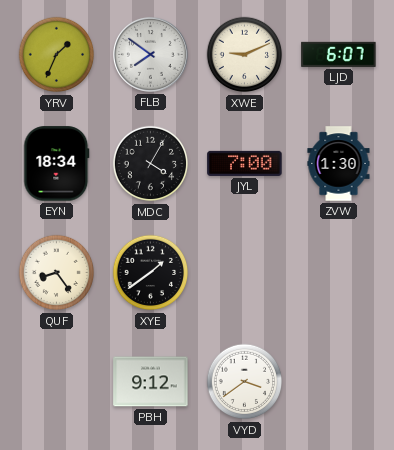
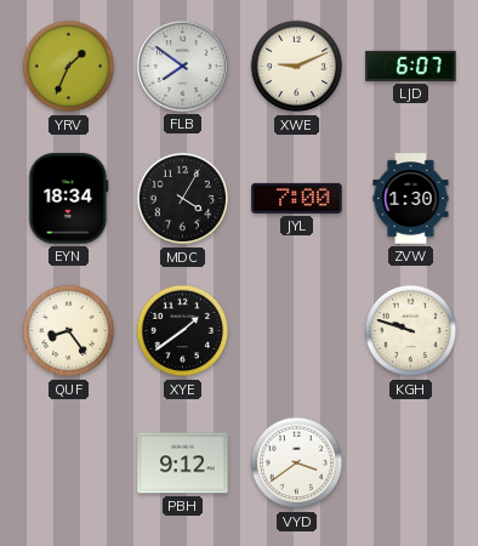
KGH: none -> 9:48
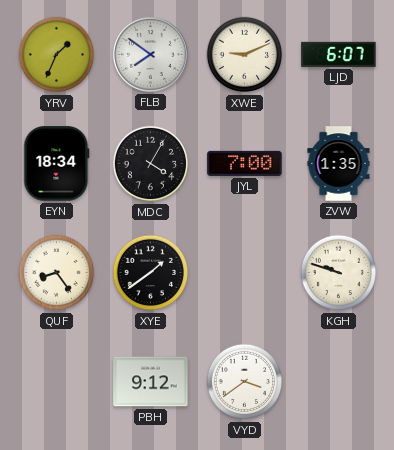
ZVW: 1:30 -> 1:35
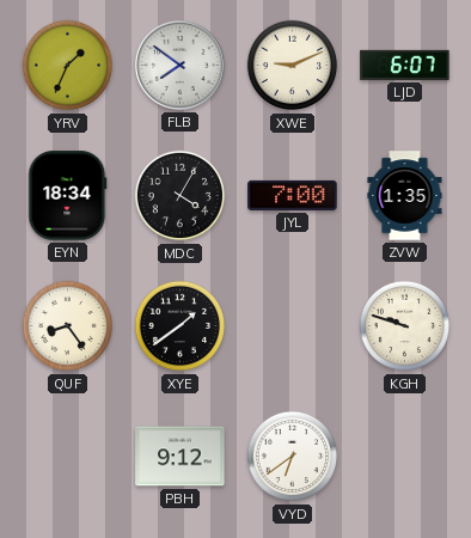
VYD: 3:39 -> 6:39
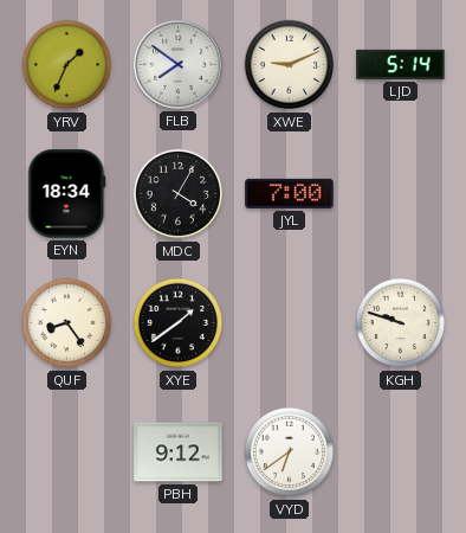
LJD: 6:07 -> 5:14
ZVW: 1:35 -> none
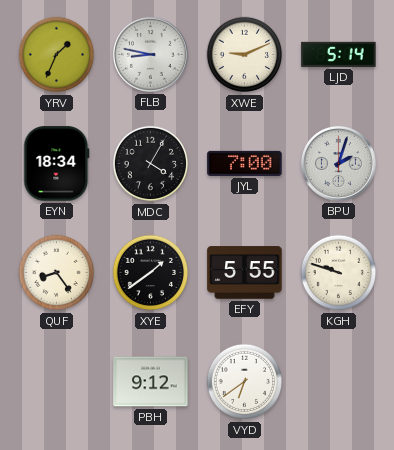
FLB: 7:51 -> 8:47
BPU: none -> 2:03
EFY: none -> 5:55
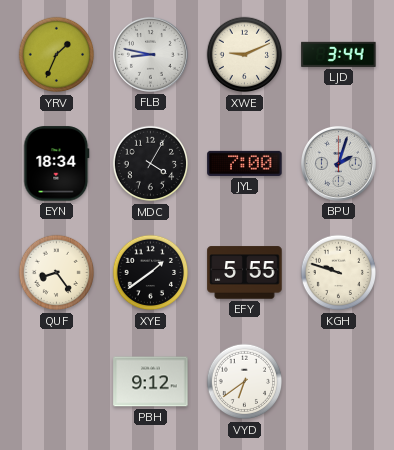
LJD: 5:14 -> 3:44
